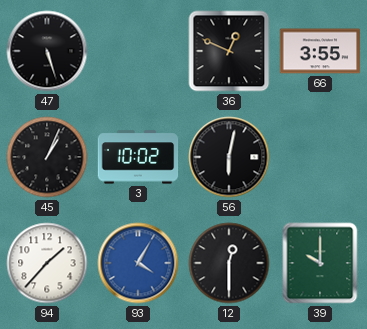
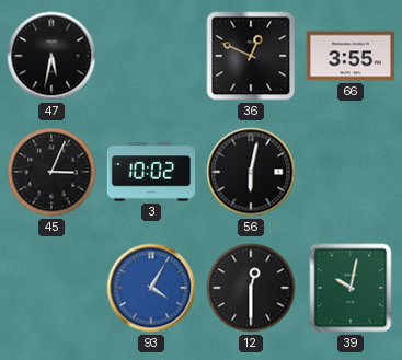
47: 5:27 -> 5:32
45: 1:04 -> 3:04
94: 1:37 -> none
39: 10:00 -> 10:02
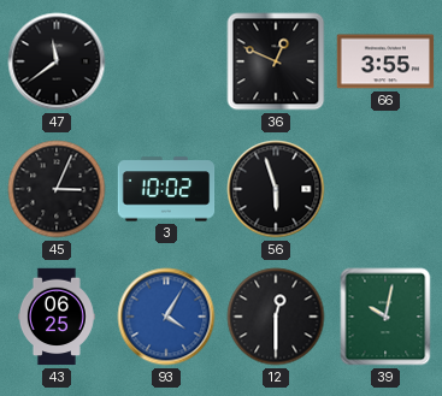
47: 5:32 -> 11:39
56: 6:02 -> 5:57
43: none -> 06:25
